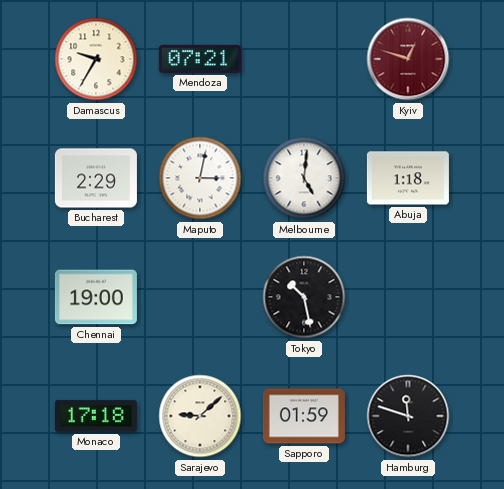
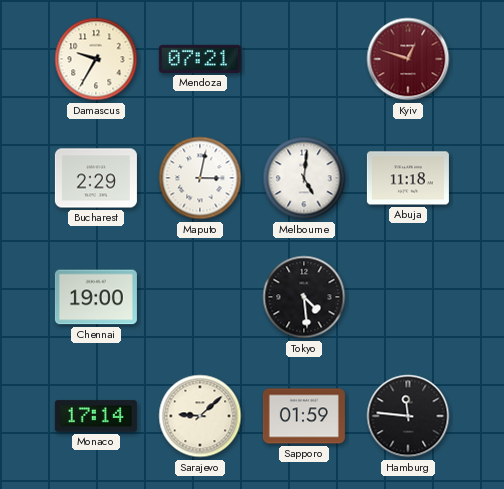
Abuja: 1:18 -> 11:18
Tokyo: 10:28 -> 4:29
Monaco: 17:18 -> 17:14
Hamburg: 11:48 -> 11:46
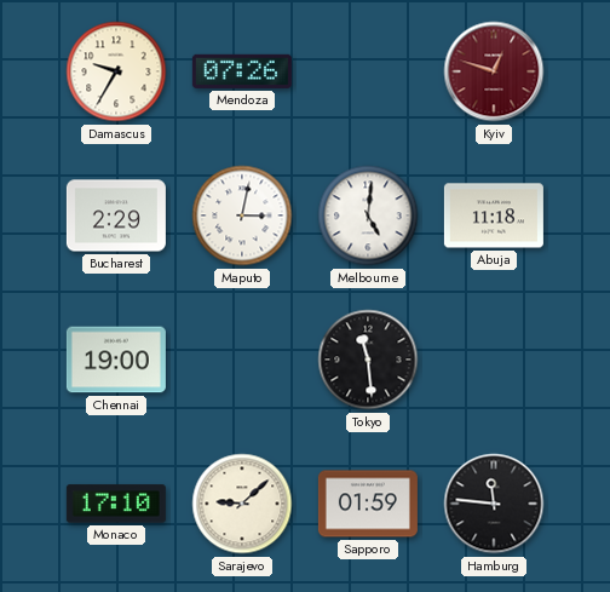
Mendoza: 07:21 -> 07:26
Tokyo: 4:29 -> 11:29
Monaco: 17:14 -> 17:10
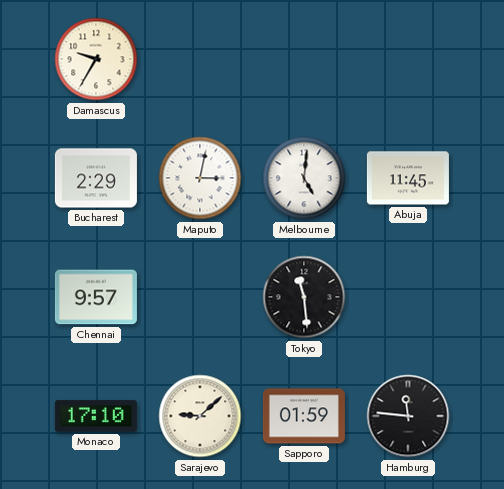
Mendoza: 07:26 -> none
Kyiv: 12:48 -> none
Abuja: 11:18 -> 11:45
Chennai: 19:00 -> 9:57
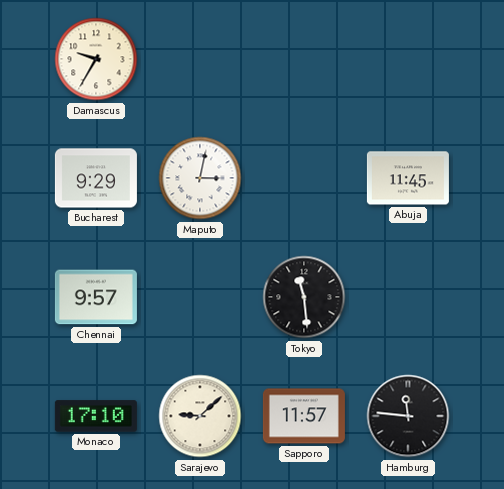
Bucharest: 2:29 -> 9:29
Melbourne: 5:01 -> none
Sapporo: 01:59 -> 11:57
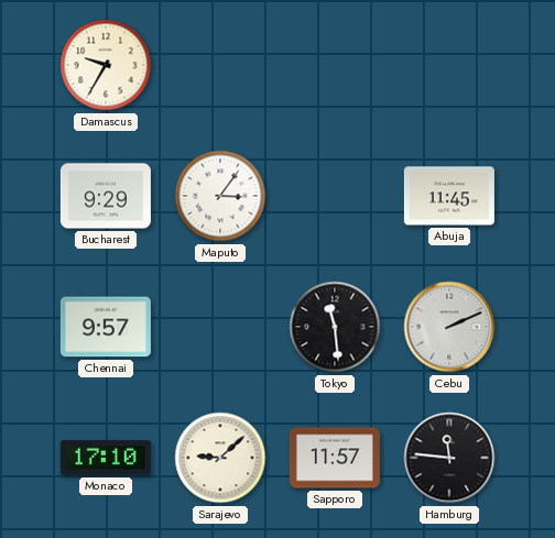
Maputo: 3:02 -> 3:06
Cebu: none -> 2:11
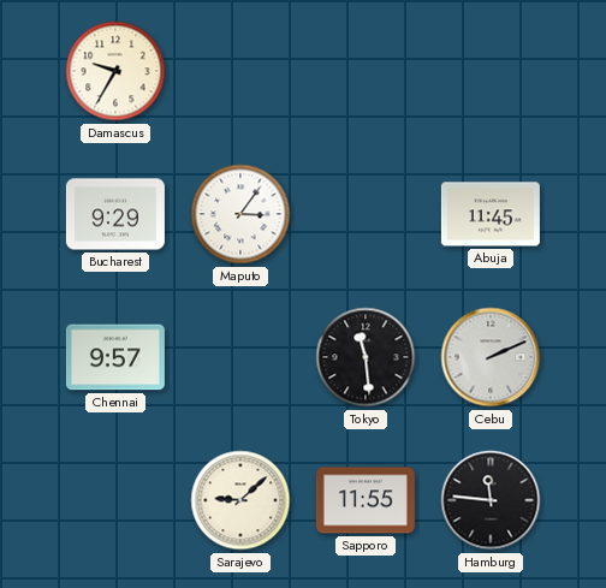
Monaco: 17:10 -> none
Sapporo: 11:57 -> 11:55
